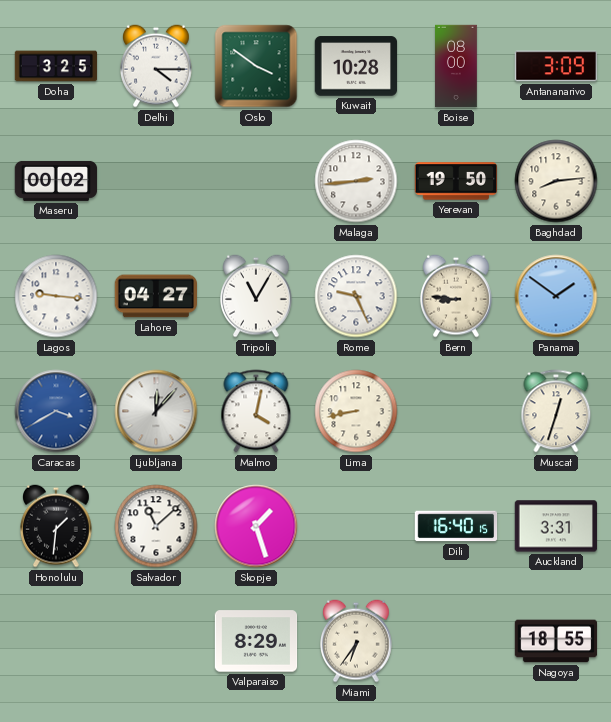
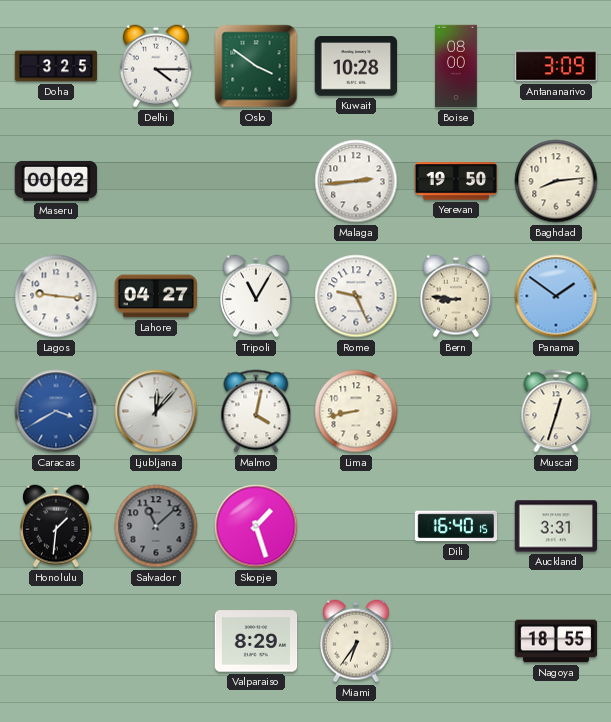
Salvador dial: white -> grey
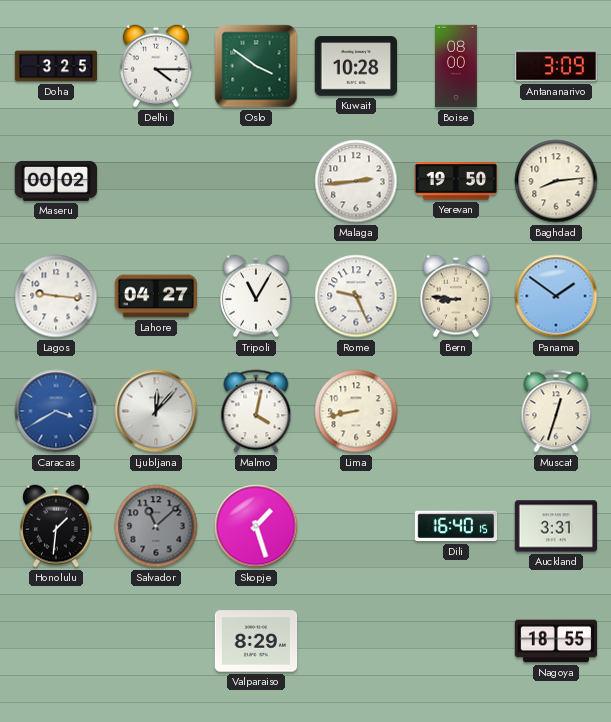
Miami: 6:36 -> none
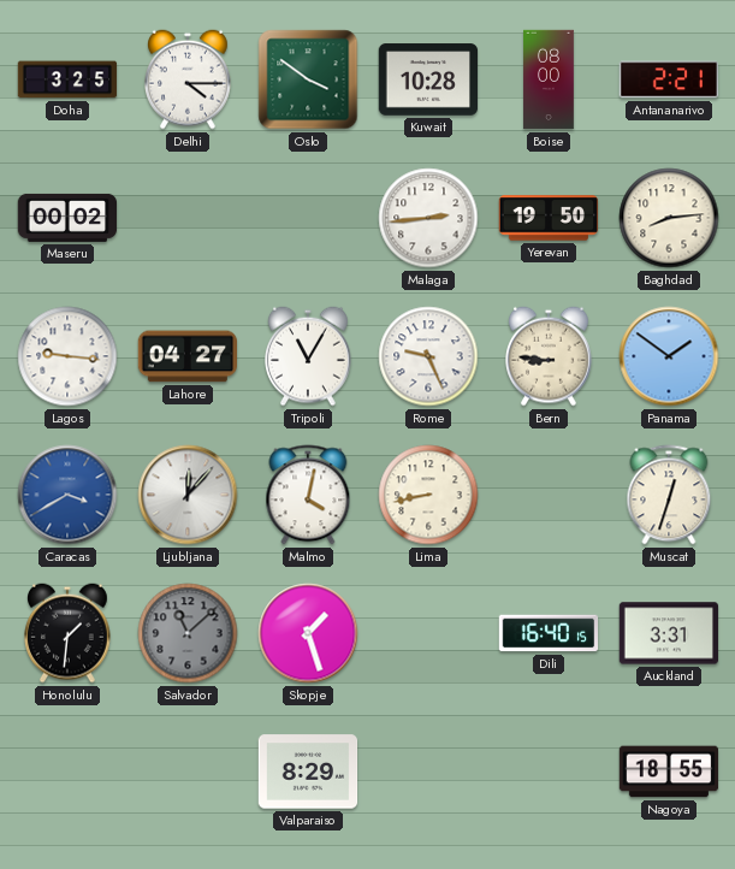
Antananarivo: 3:09 -> 2:21
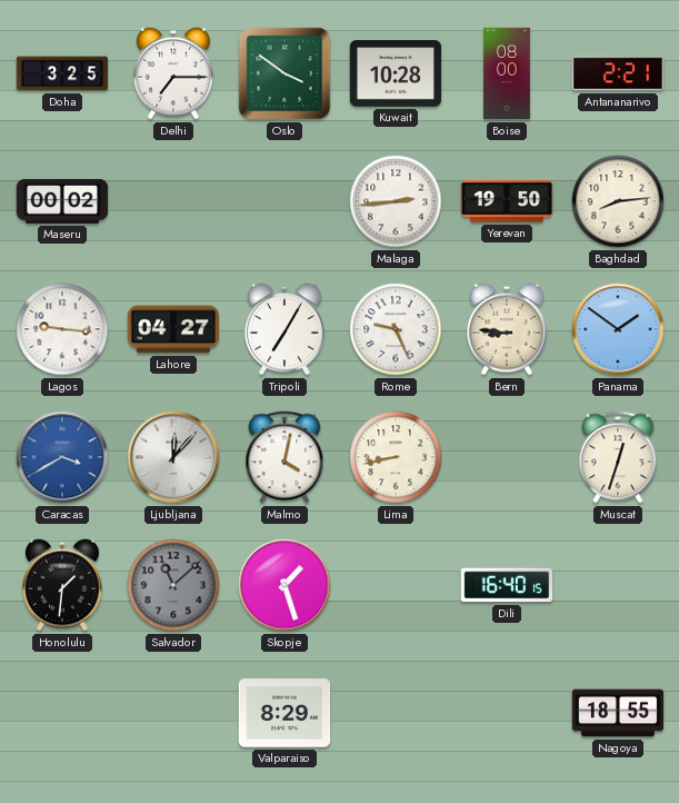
Delhi: 4:15 -> 7:15
Tripoli: 11:05 -> 7:05
Auckland: 3:31 -> none
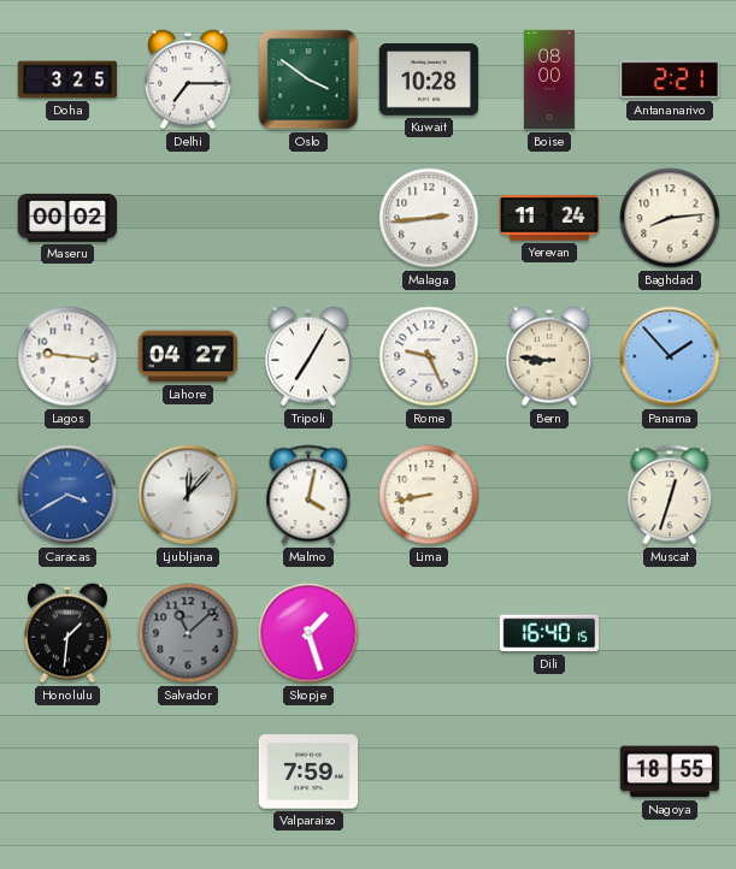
Yerevan: 19:50 -> 11:24
Panama: 1:51 -> 1:53
Valparaiso: 8:29 -> 7:59
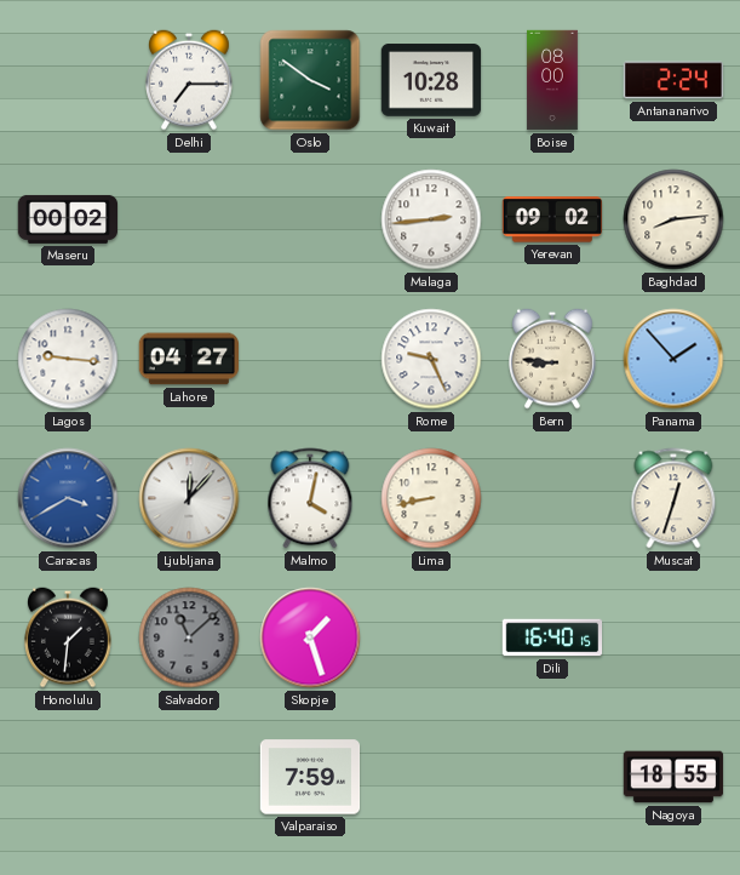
Doha: 3:25 -> none
Antananarivo: 2:21 -> 2:24
Yerevan: 11:24 -> 09:02
Tripoli: 7:05 -> none
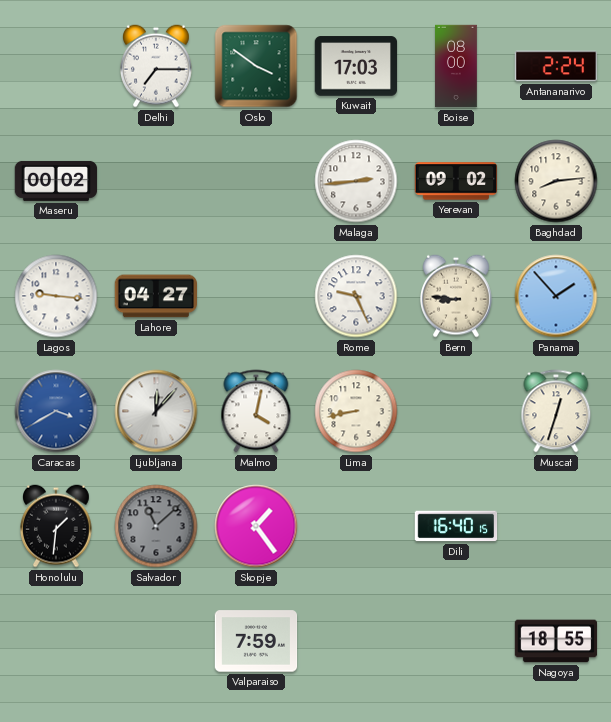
Kuwait: 10:28 -> 17:03
Skopje: 1:27 -> 1:24
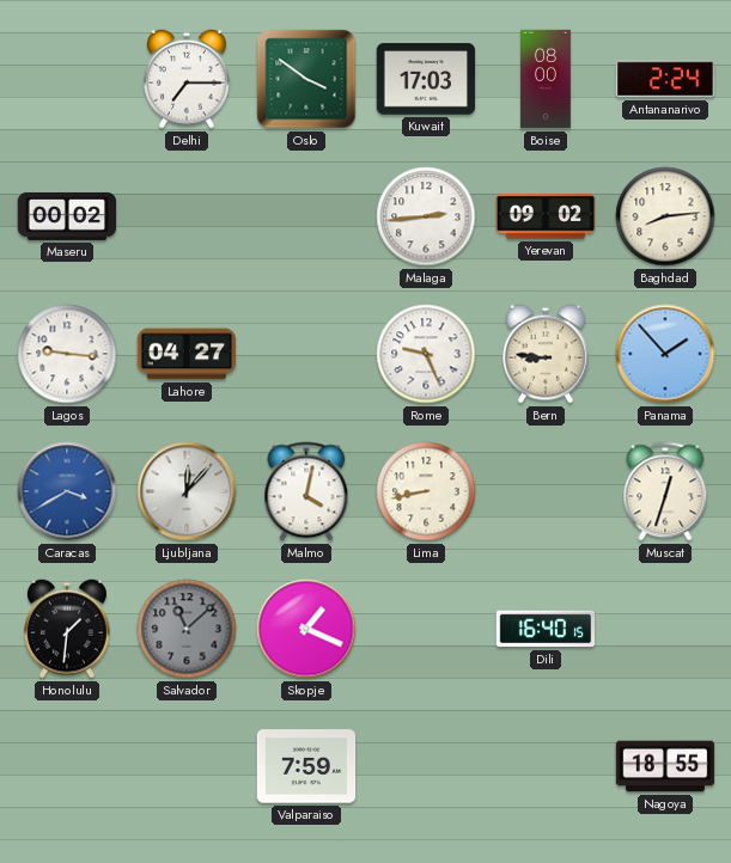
Skopje: 1:24 -> 1:19
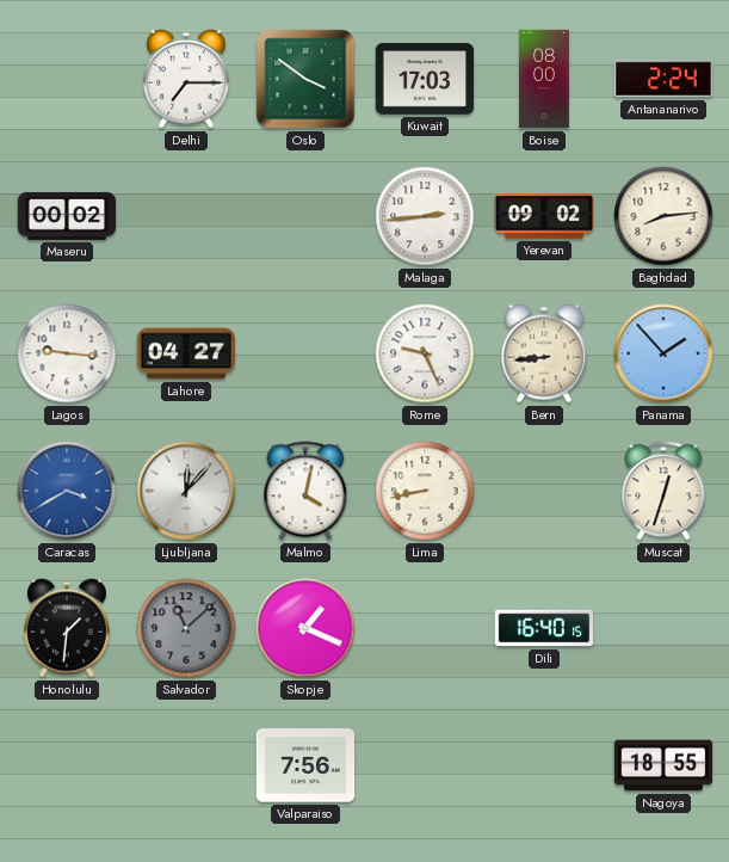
Bern: 8:46 -> 8:44
Valparaiso: 7:59 -> 7:56
